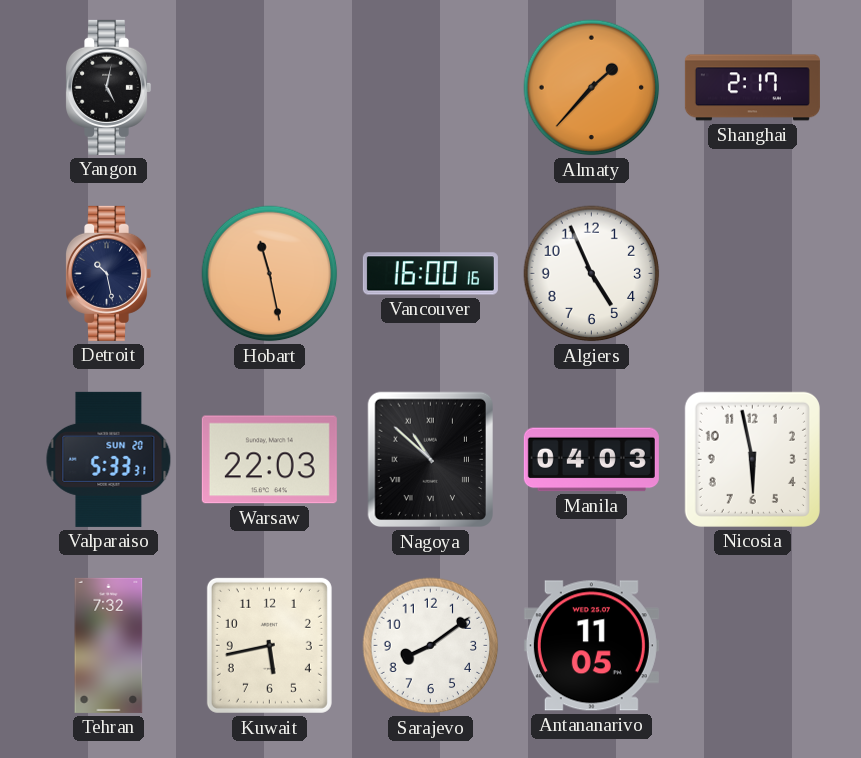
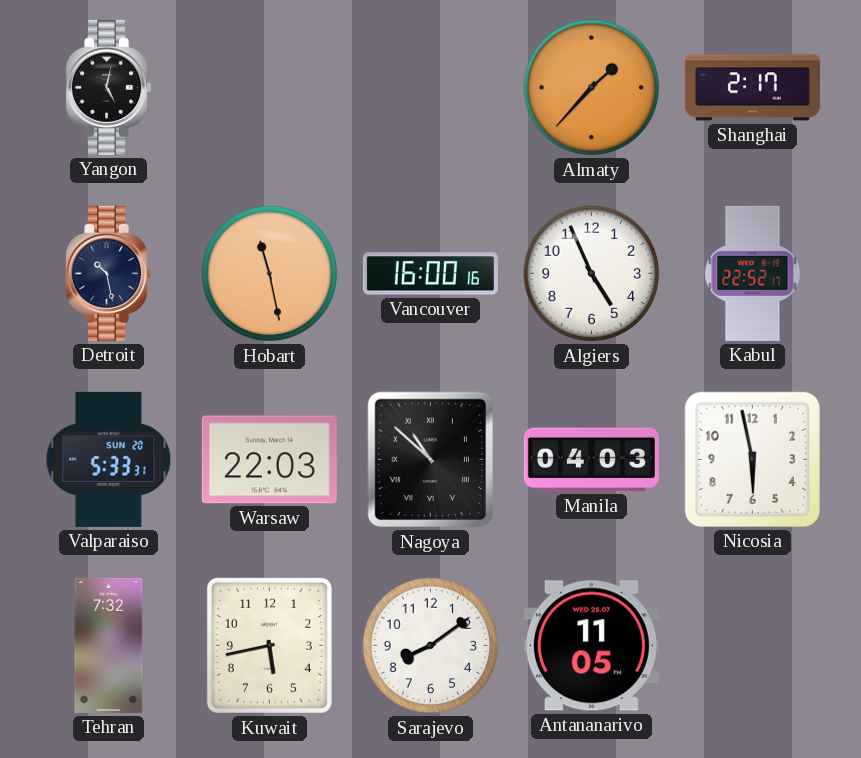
Kabul: none -> 22:52
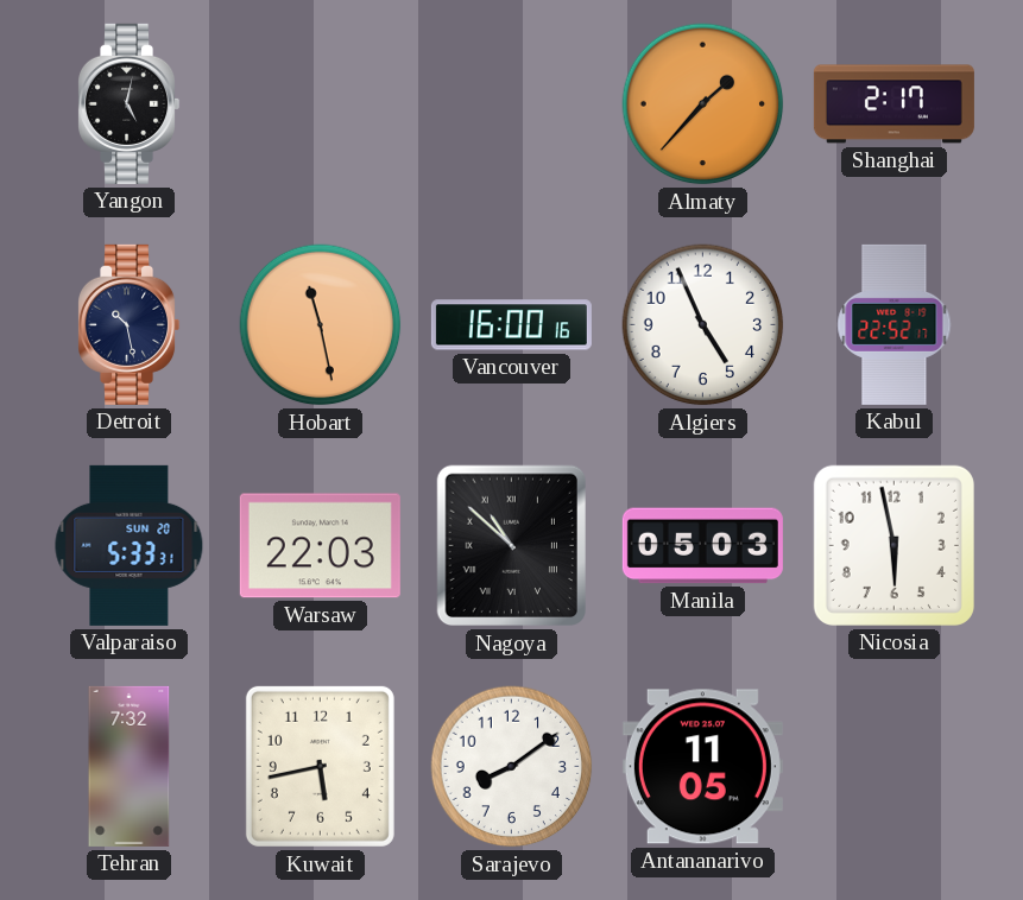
Manila: 04:03 -> 05:03
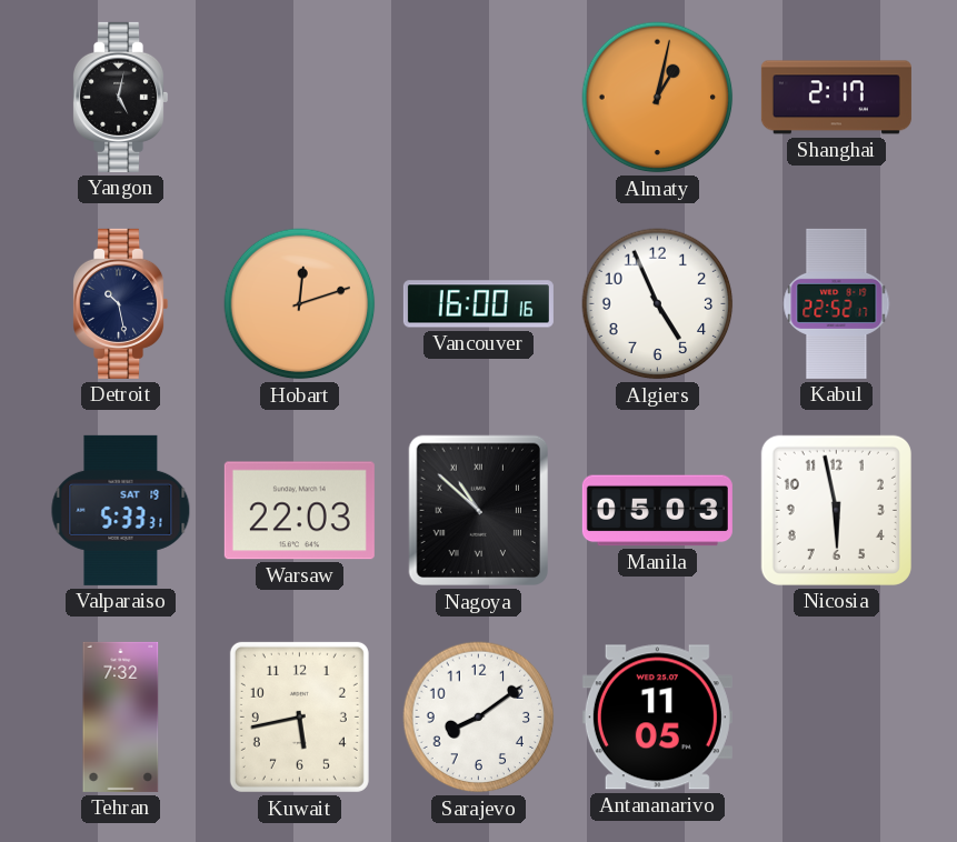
Almaty: 1:37 -> 1:02
Hobart: 11:28 -> 12:12
Valparaiso date: SUN 20 -> SAT 19
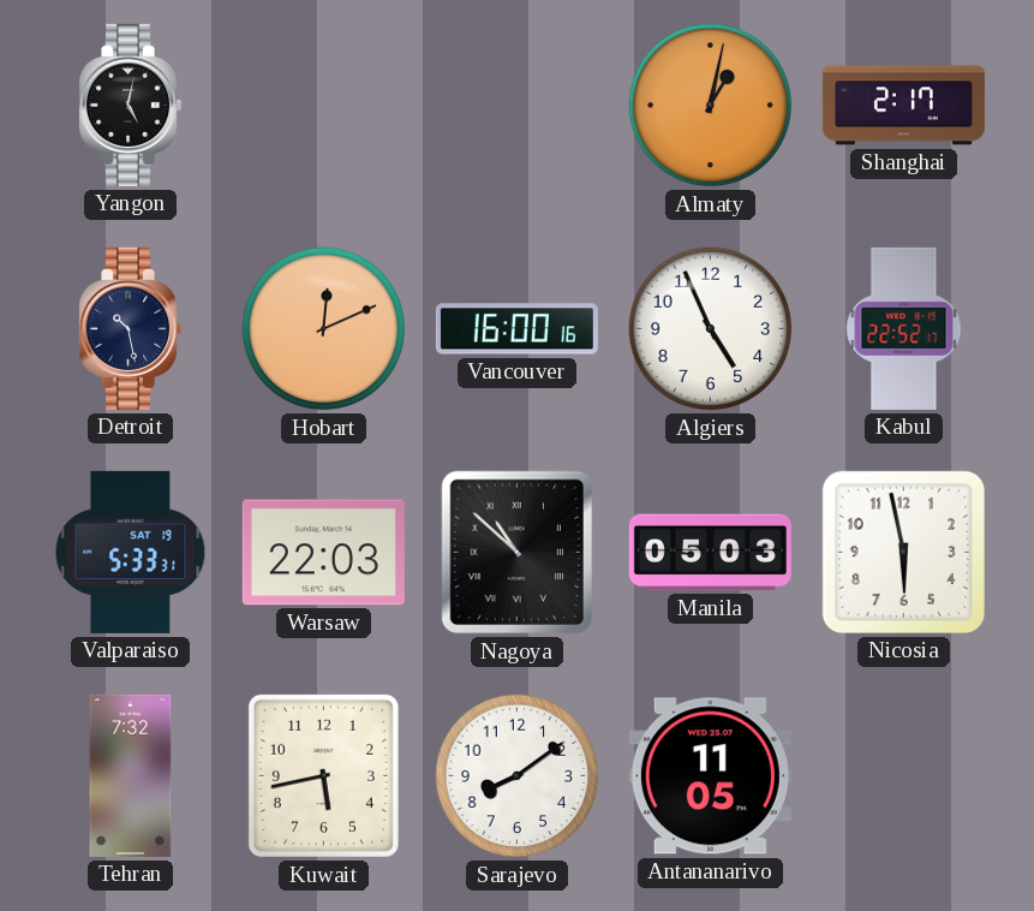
Hobart: 12:12 -> 12:11
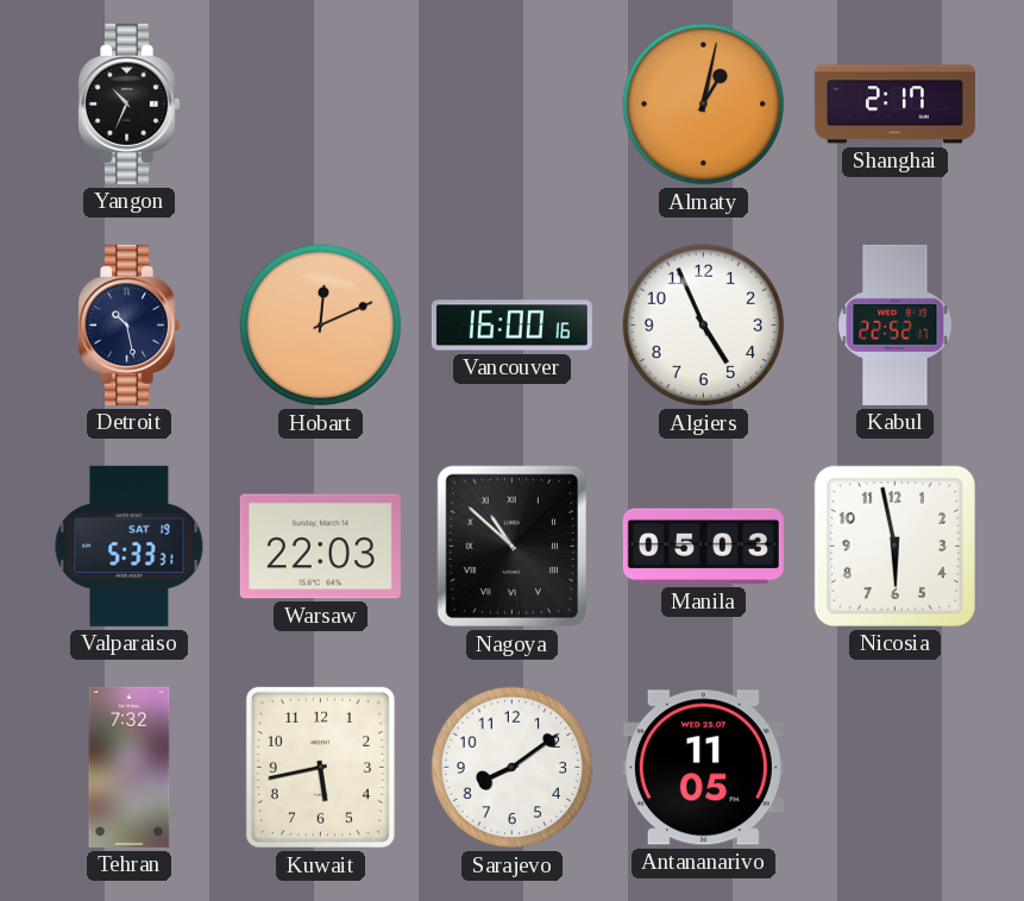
Yangon: 5:02 -> 10:34
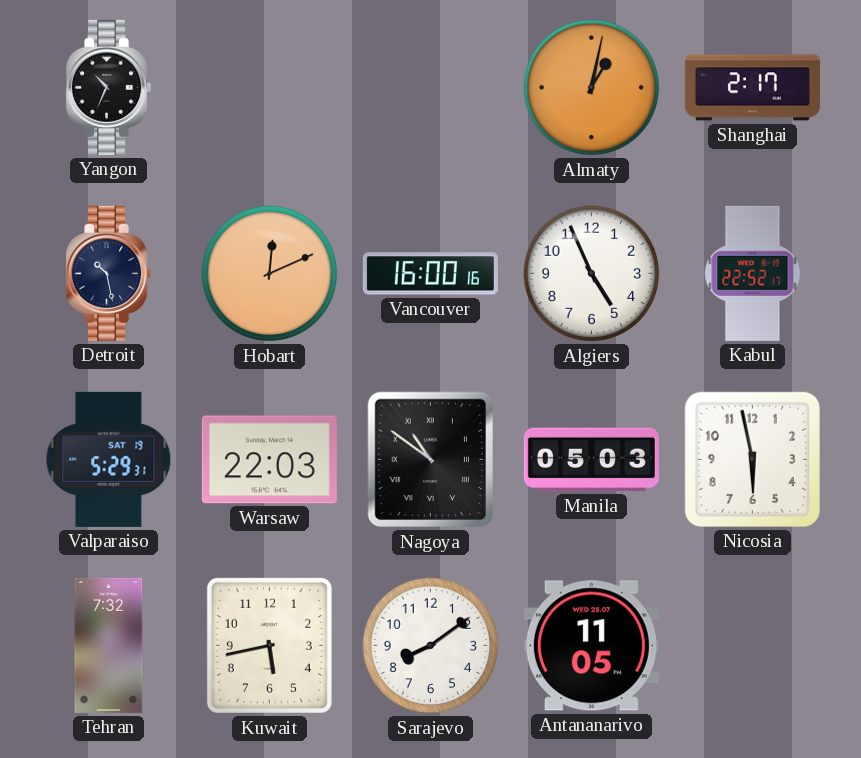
Valparaiso: 5:33 -> 5:29
Nagoya: 10:52 -> 10:51
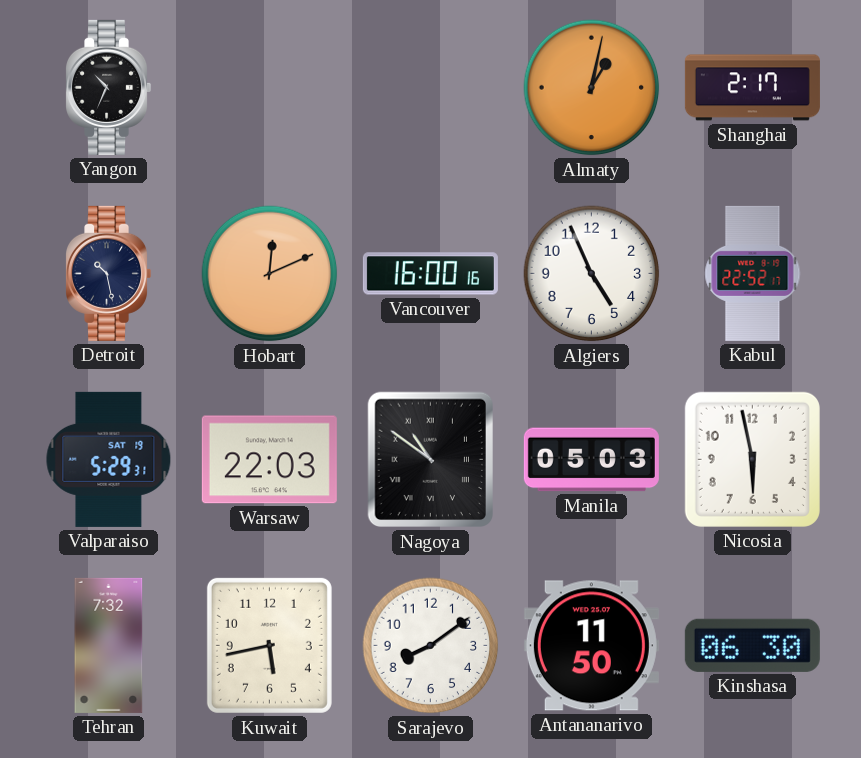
Antananarivo: 11:05 -> 11:50
Kinshasa: none -> 06:30
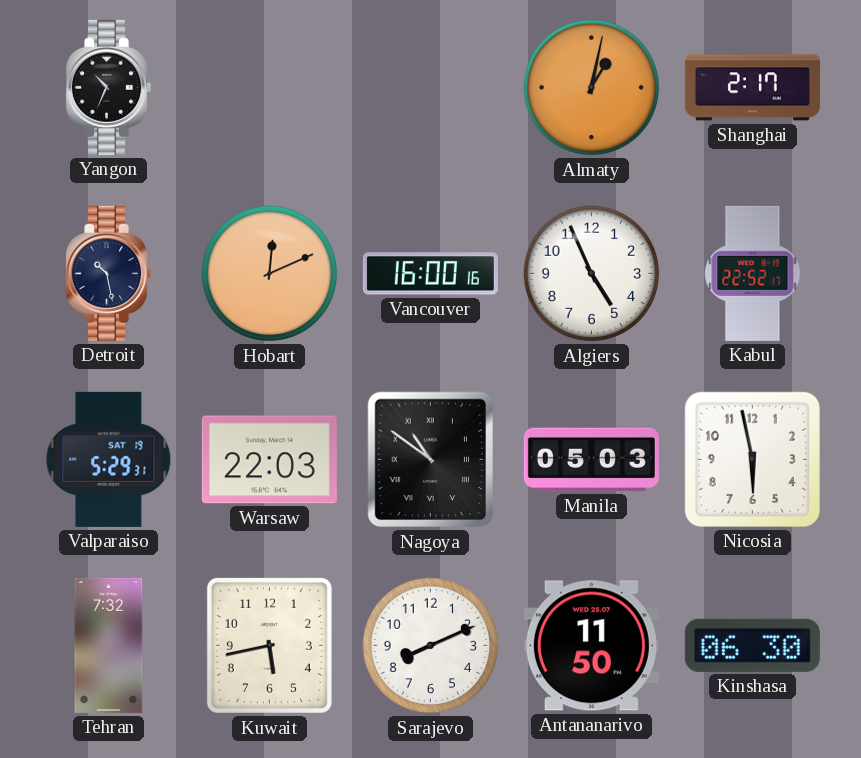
Sarajevo: 8:09 -> 8:11
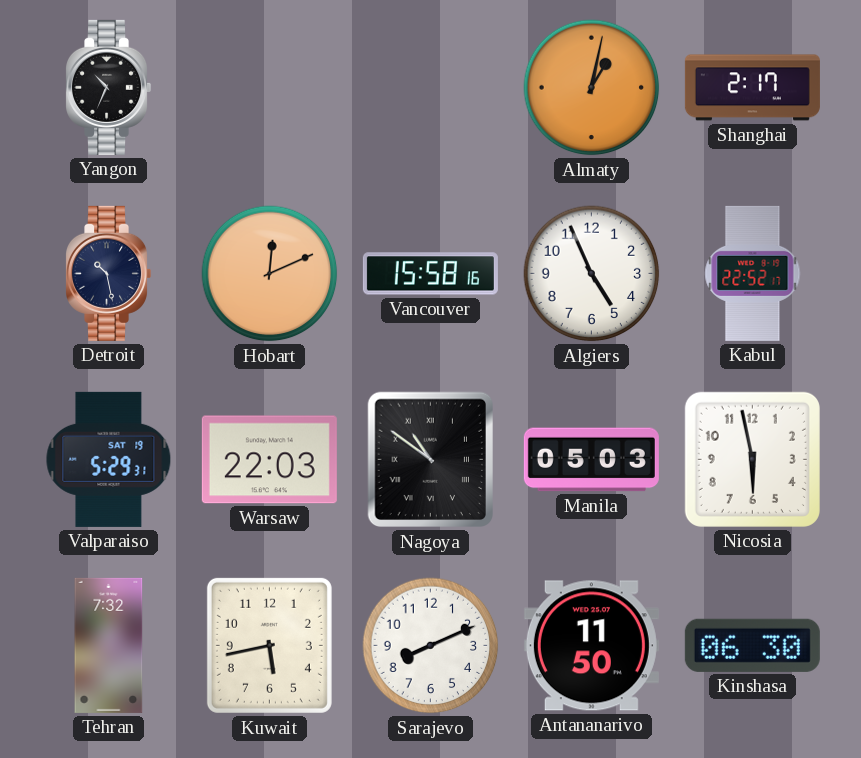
Vancouver: 16:00 -> 15:58
